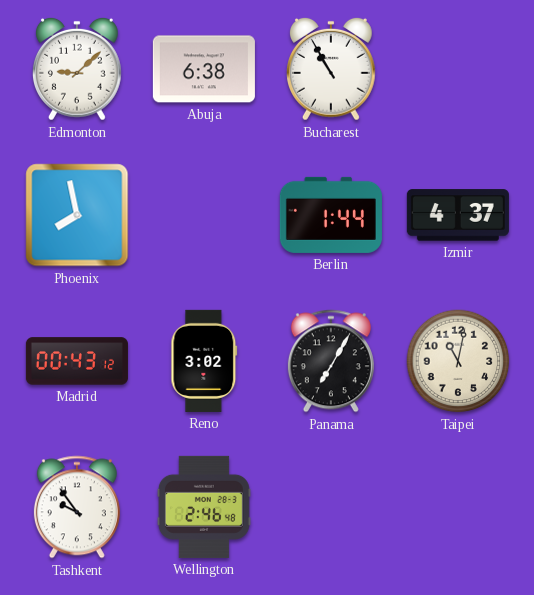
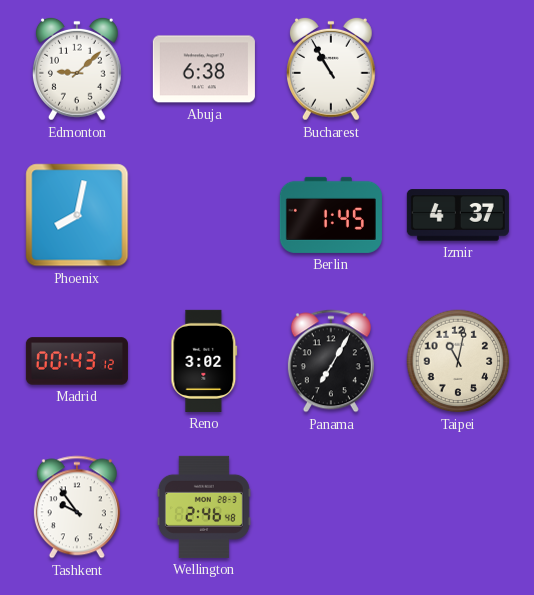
Phoenix: 7:58 -> 8:02
Berlin: 1:44 -> 1:45
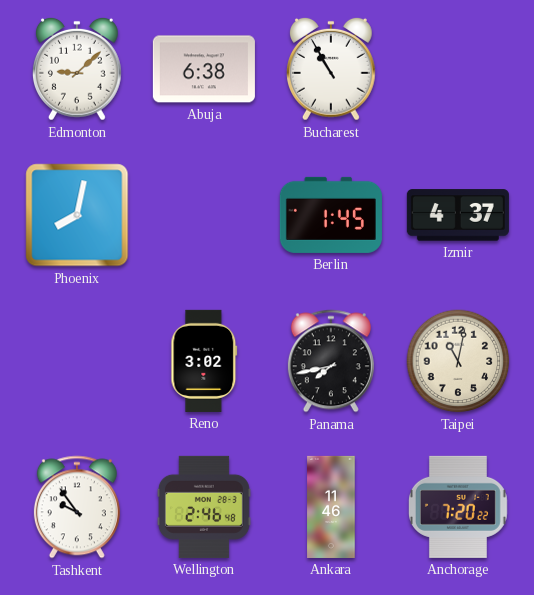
Madrid: 00:43 -> none
Panama: 7:05 -> 7:43
Ankara: none -> 11:46
Anchorage: none -> 7:20
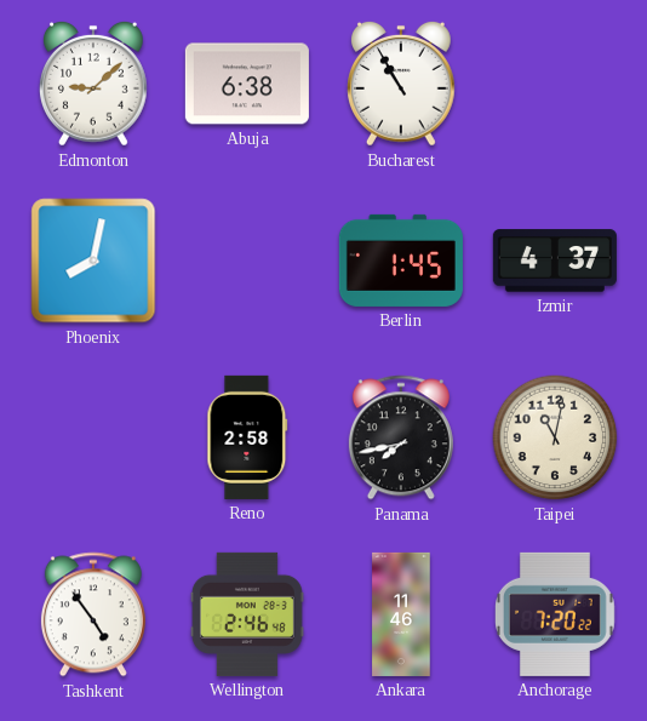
Reno: 3:02 -> 2:58
Tashkent: 9:54 -> 4:54
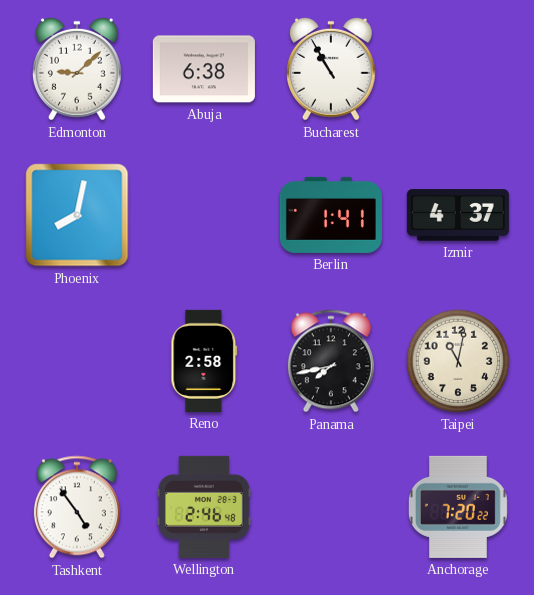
Berlin: 1:45 -> 1:41
Ankara: 11:46 -> none
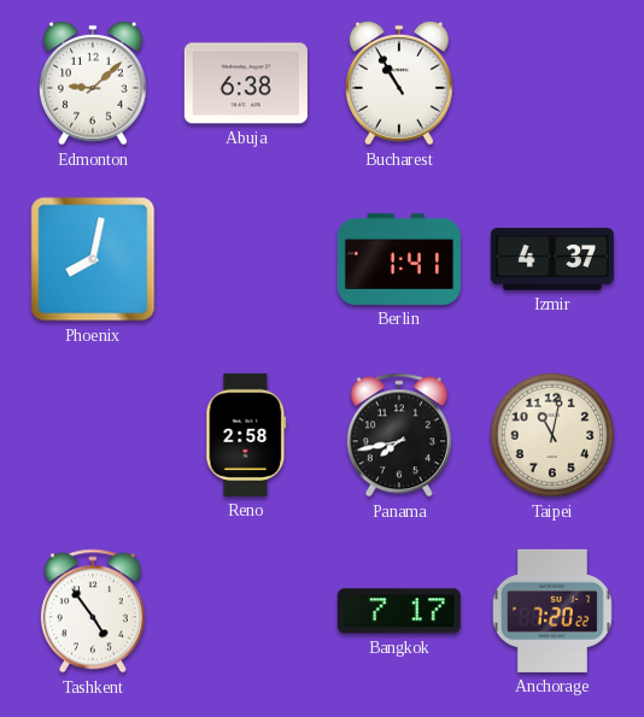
Wellington: 2:46 -> none
Bangkok: none -> 7:17
